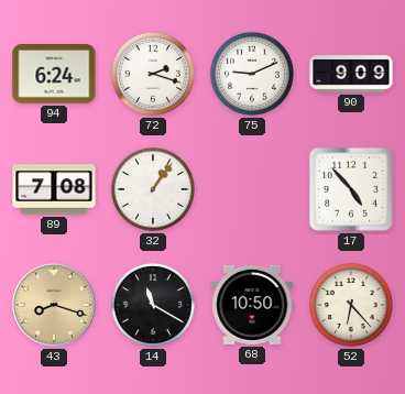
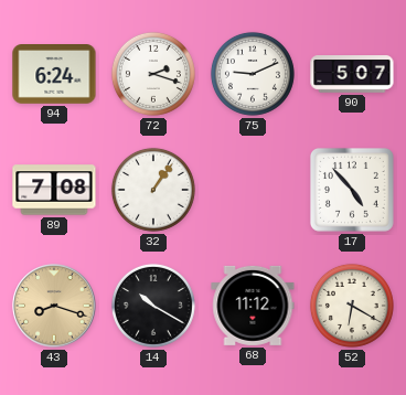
90: 9:09 -> 5:07
14: 11:20 -> 10:20
68: 10:50 -> 11:12
52: 6:23 -> 6:20
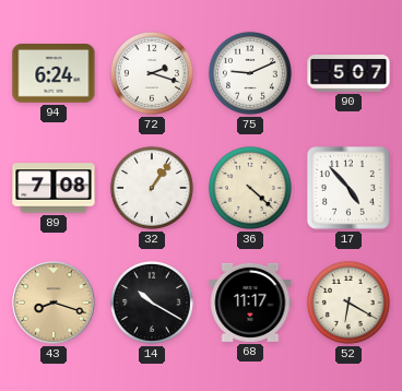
36: none -> 4:22
68: 11:12 -> 11:17
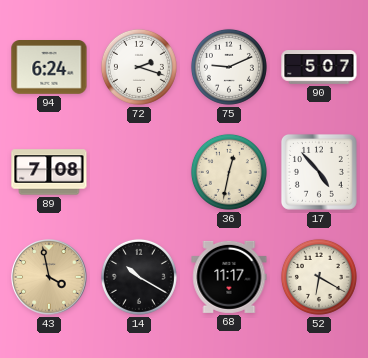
32: 1:06 -> none
36: 4:22 -> 12:32
43: 8:18 -> 3:58
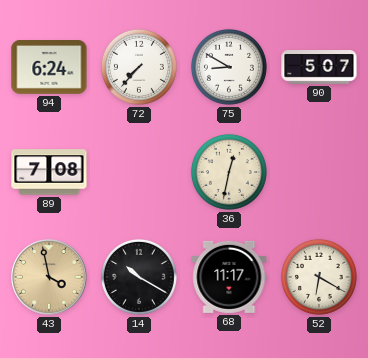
72: 2:18 -> 7:37
75: 9:11 -> 8:50
17: 4:53 -> none
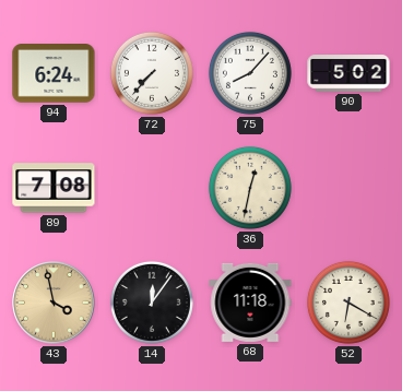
75: 8:50 -> 8:07
90: 5:07 -> 5:02
14: 10:20 -> 12:06
68: 11:17 -> 11:18
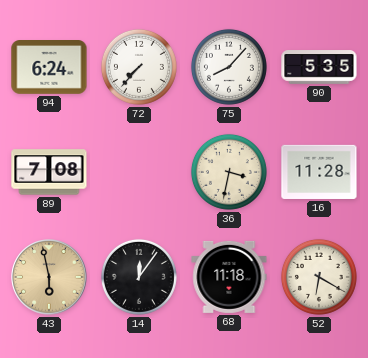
90: 5:02 -> 5:35
36: 12:32 -> 3:32
16: none -> 11:28
43: 3:58 -> 5:58
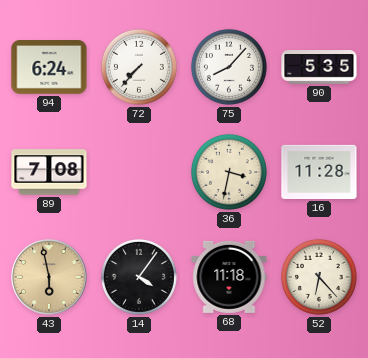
14: 12:06 -> 4:06
52: 6:20 -> 6:23
